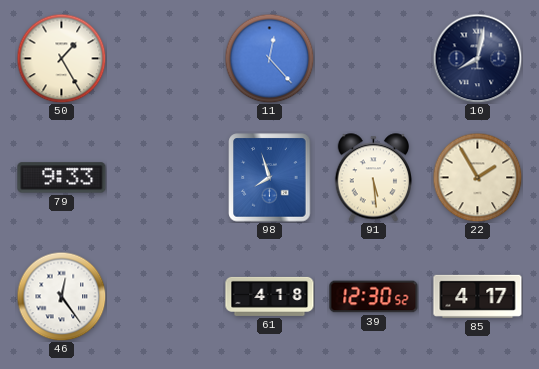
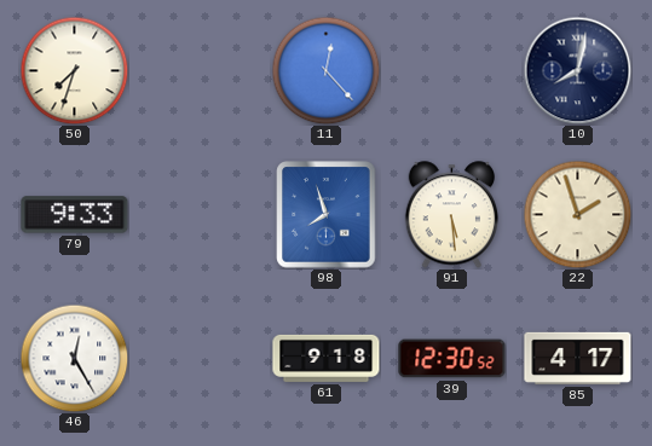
50: 1:25 -> 7:33
22: 1:55 -> 1:57
46: 12:24 -> 12:25
61: 4:18 -> 9:18
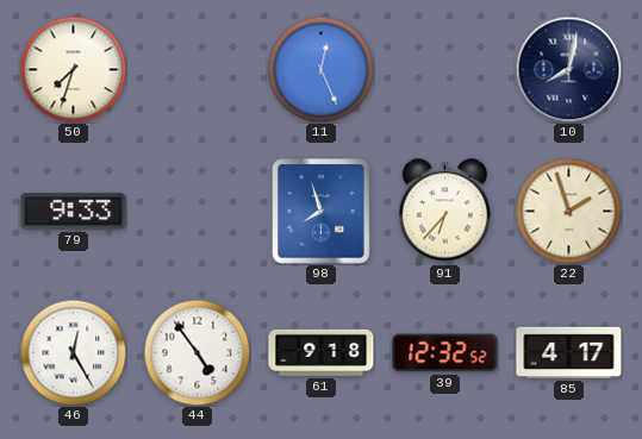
11: 12:23 -> 12:26
91: 5:29 -> 6:37
44: none -> 4:54
39: 12:30 -> 12:32
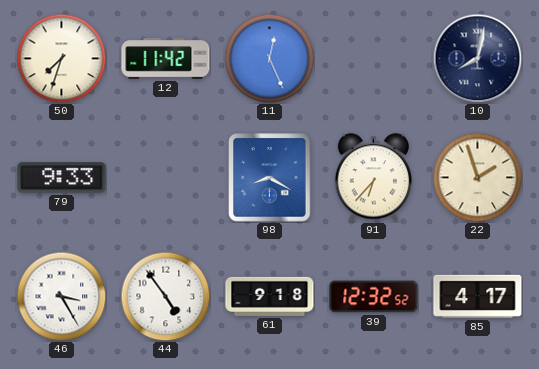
12: none -> 11:42
98: 7:57 -> 8:20
46: 12:25 -> 3:25
